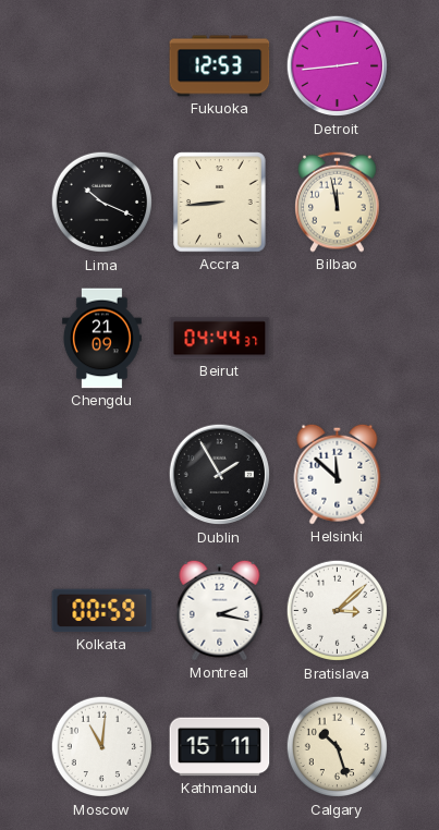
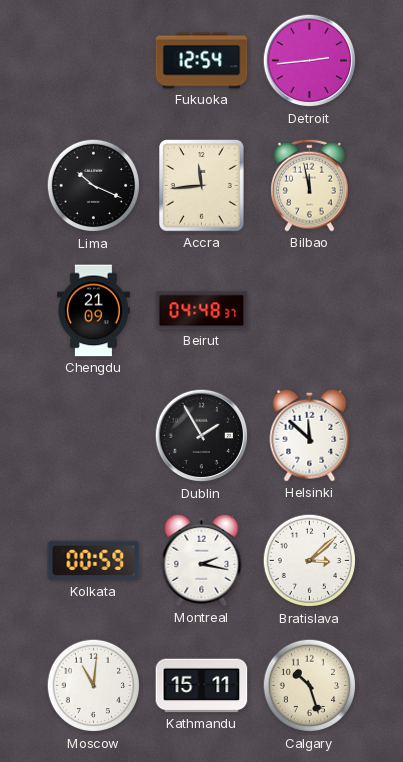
Fukuoka: 12:53 -> 12:54
Accra: 8:44 -> 11:44
Beirut: 04:44 -> 04:48
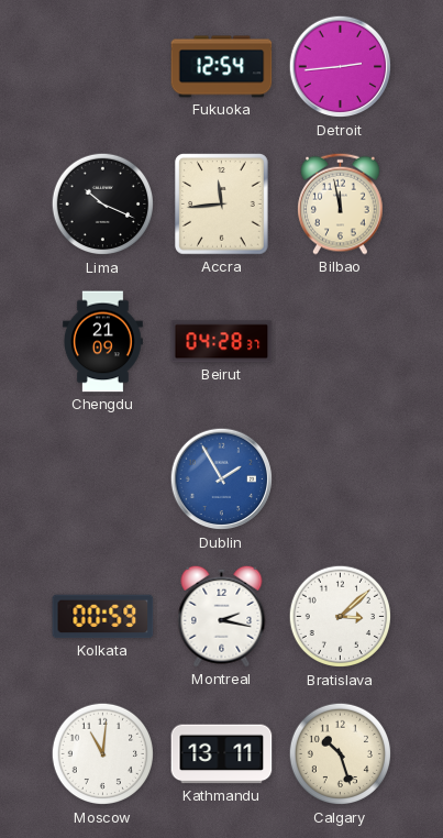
Beirut: 04:48 -> 04:28
Dublin dial: black -> blue
Helsinki: 11:52 -> none
Kathmandu: 15:11 -> 13:11
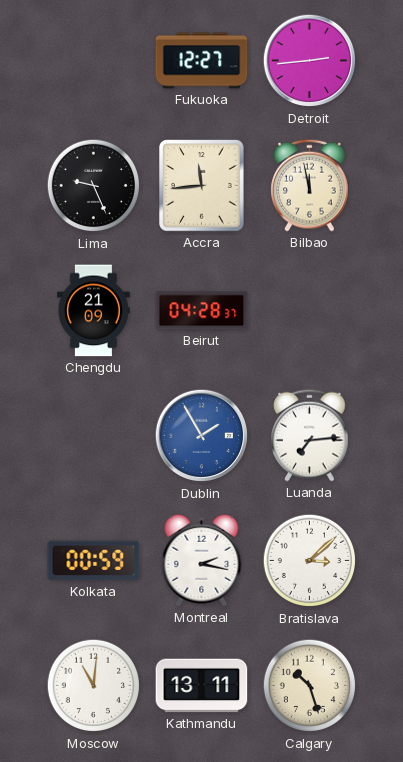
Fukuoka: 12:54 -> 12:27
Lima: 10:19 -> 9:26
Luanda: none -> 7:14
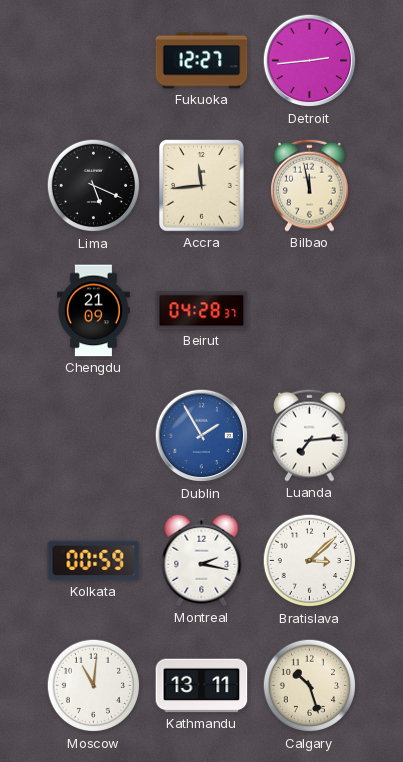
Lima: 9:26 -> 5:19
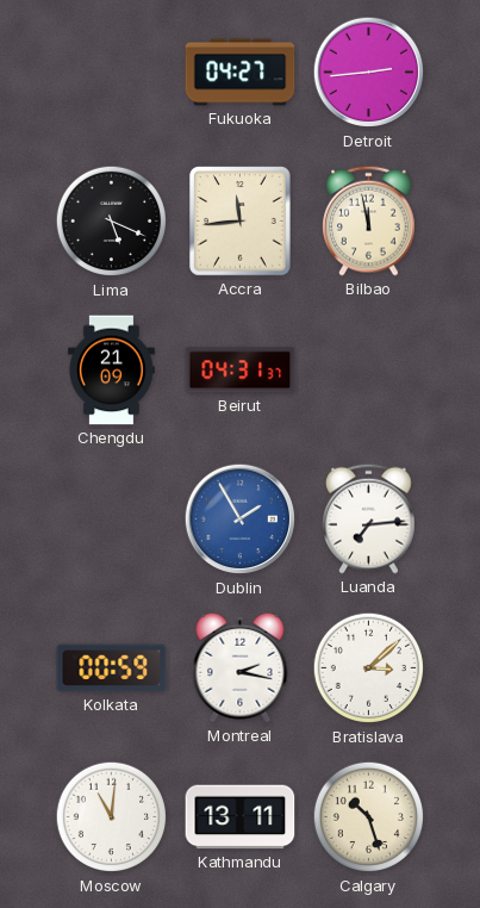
Fukuoka: 12:27 -> 04:27
Beirut: 04:28 -> 04:31
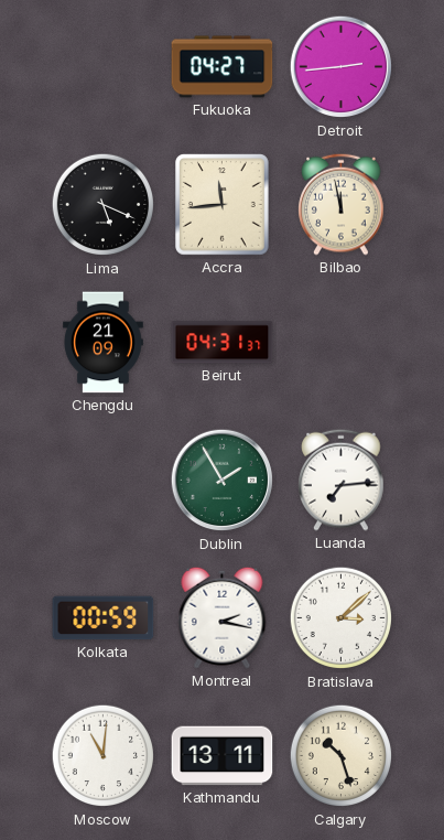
Dublin dial: blue -> green
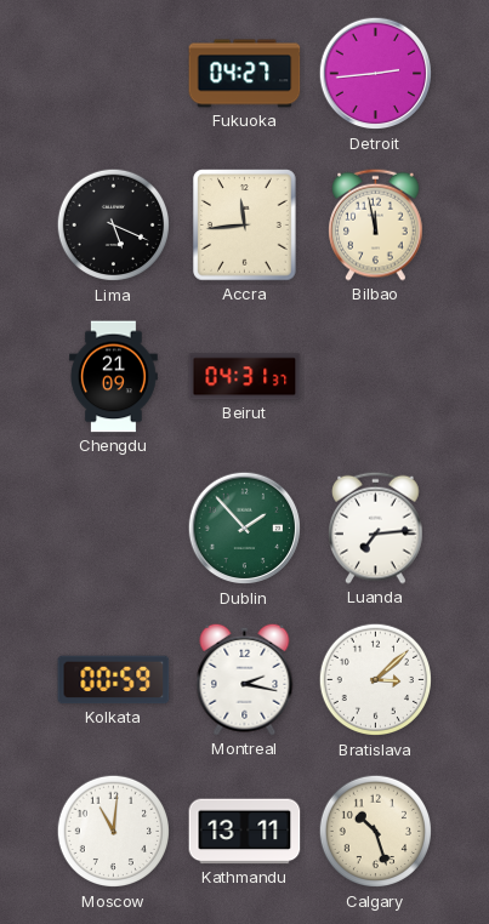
Dublin: 1:55 -> 1:53
